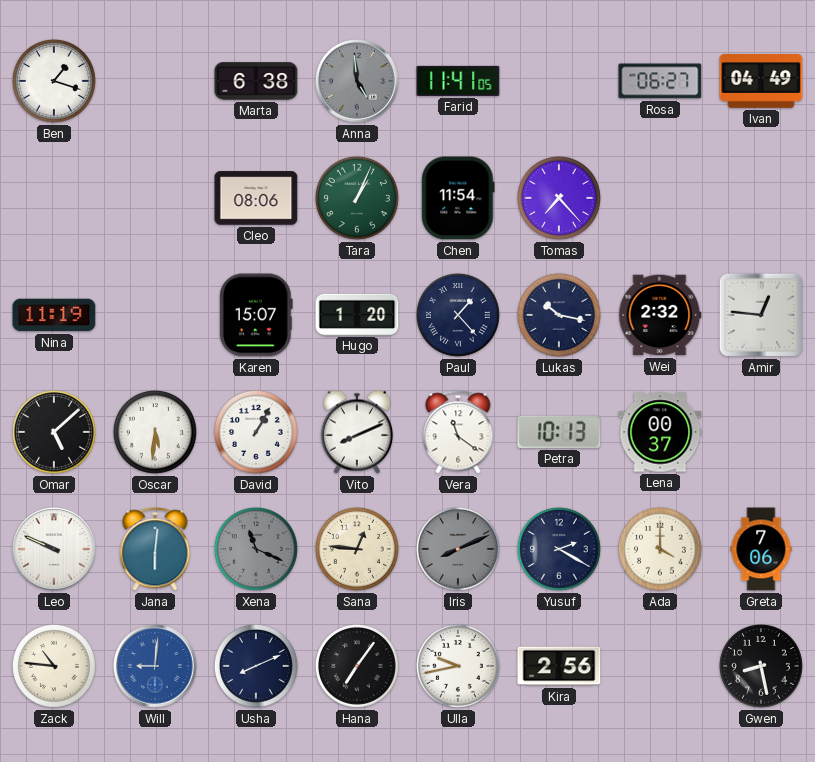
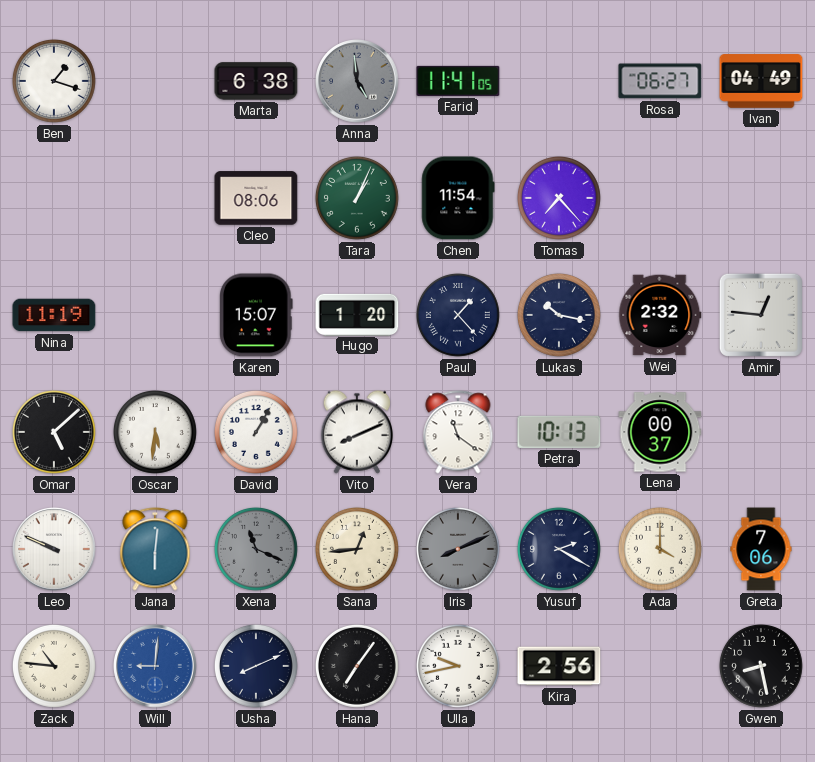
Sana: 12:46 -> 12:44
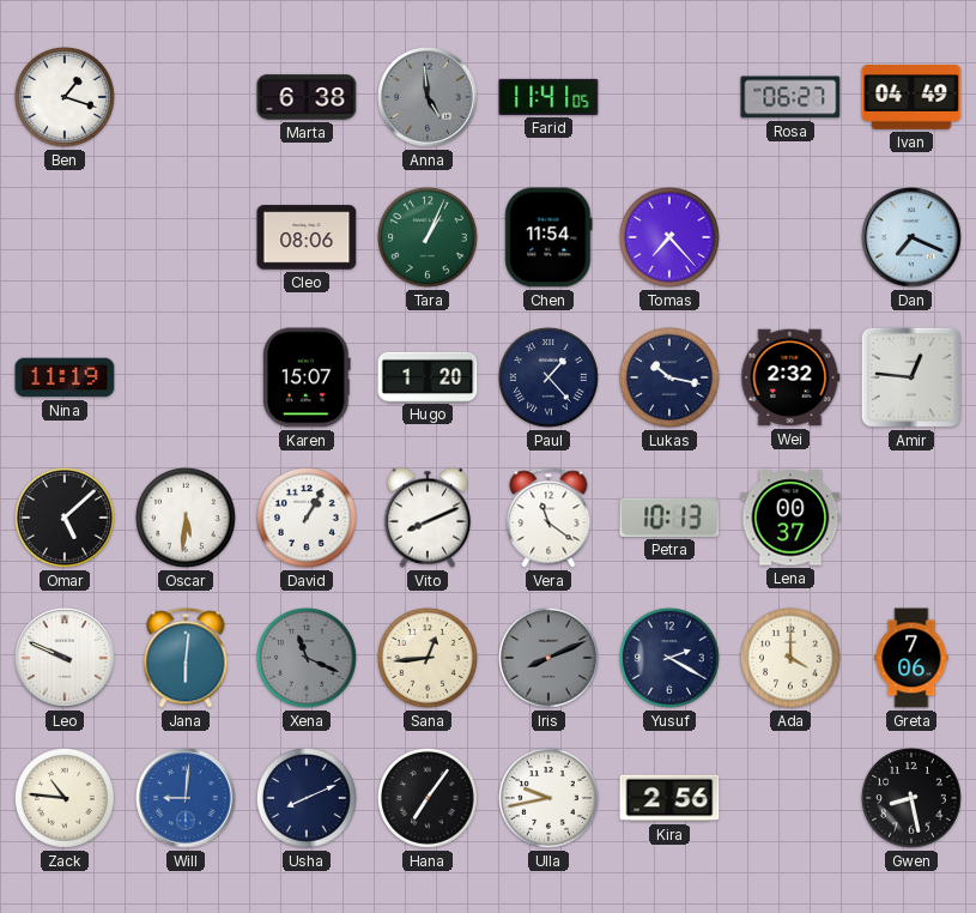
Dan: none -> 7:19
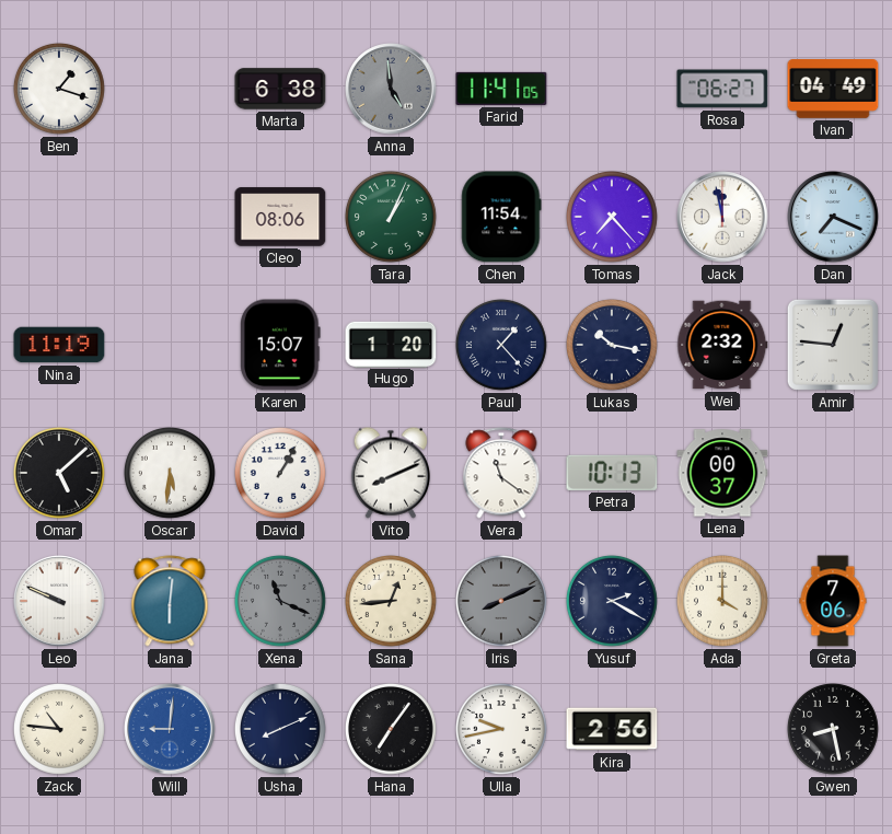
Jack: none -> 11:58
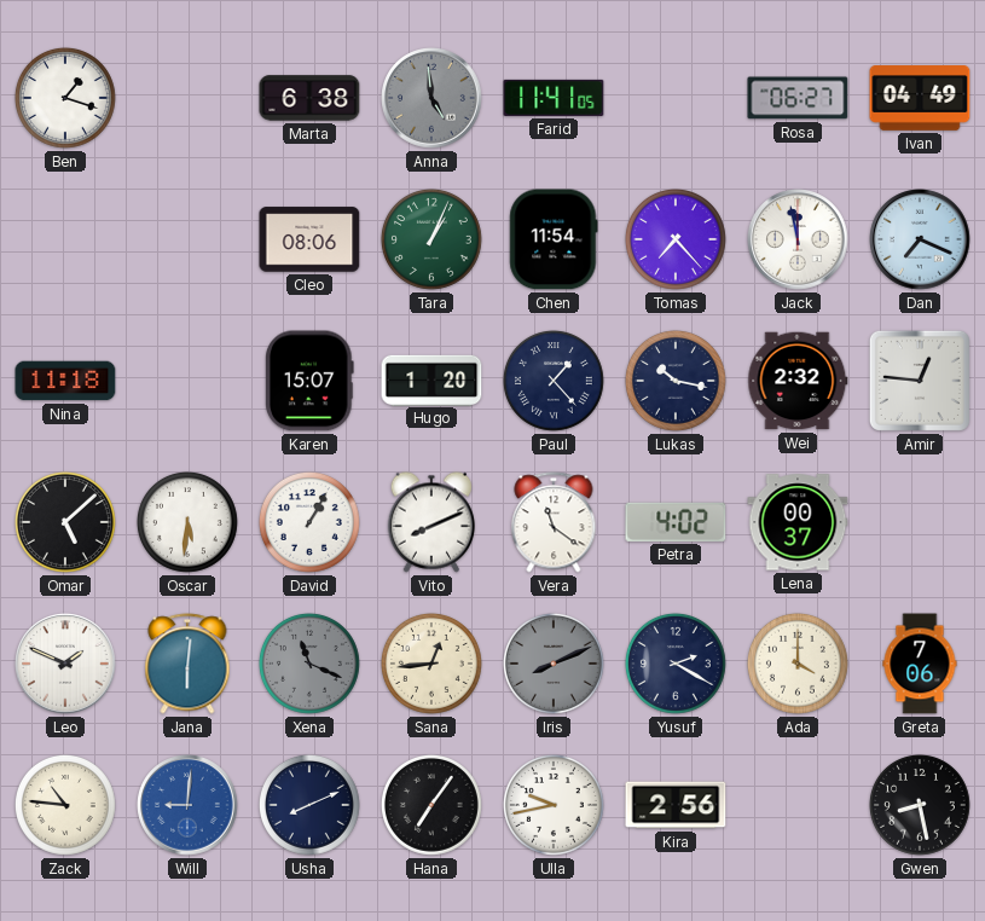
Nina: 11:19 -> 11:18
Petra: 10:13 -> 4:02
Leo: 9:49 -> 1:49
